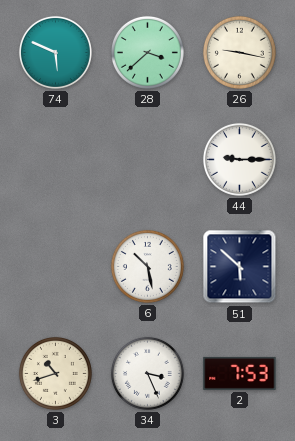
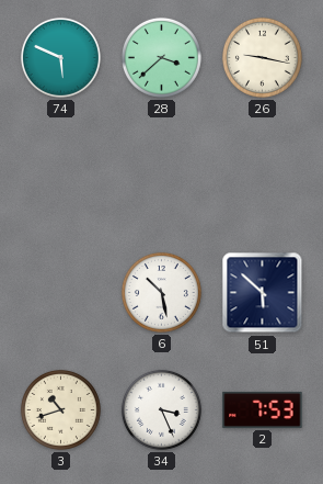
44: 9:15 -> none
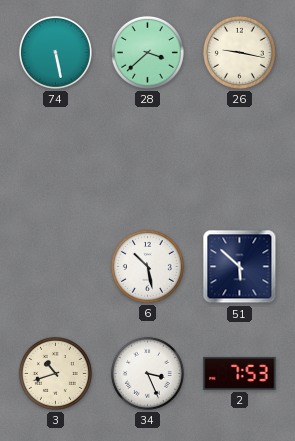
74: 5:49 -> 5:28
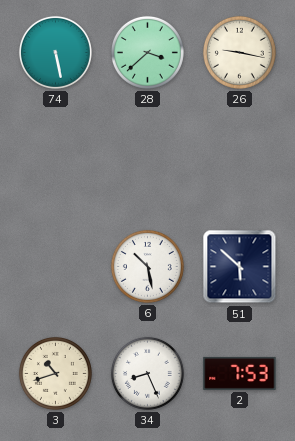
34: 3:26 -> 8:26
